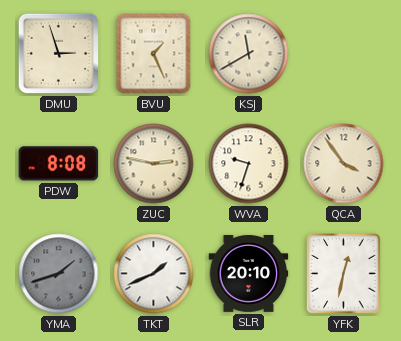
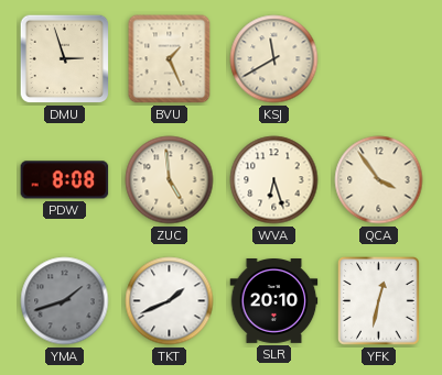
ZUC: 2:47 -> 4:59
WVA: 9:33 -> 6:27
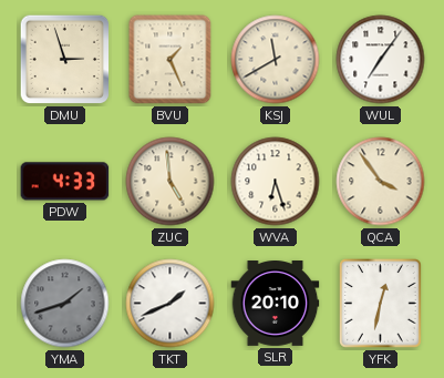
WUL: none -> 7:06
PDW: 8:08 -> 4:33
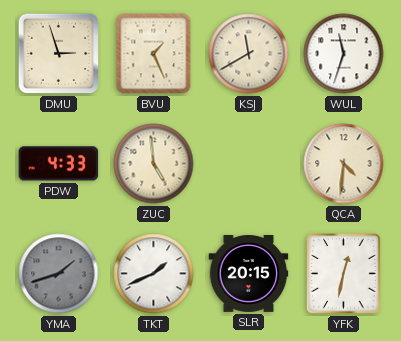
WUL: 7:06 -> 11:33
WVA: 6:27 -> none
QCA: 3:54 -> 4:31
SLR: 20:10 -> 20:15
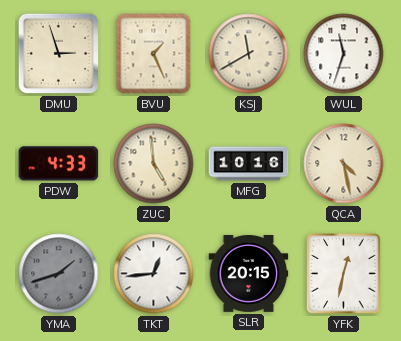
MFG: none -> 10:16
QCA: 4:31 -> 4:28
TKT: 1:41 -> 12:44
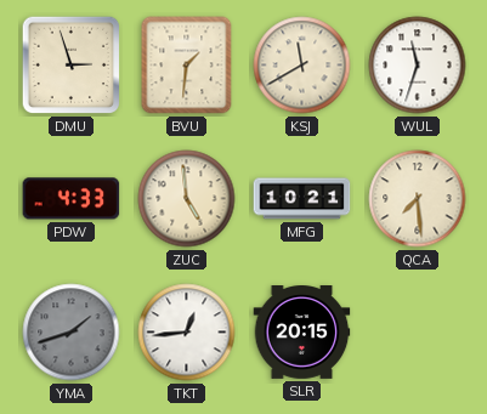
BVU: 1:26 -> 1:31
MFG: 10:16 -> 10:21
QCA: 4:28 -> 7:29
YFK: 12:32 -> none
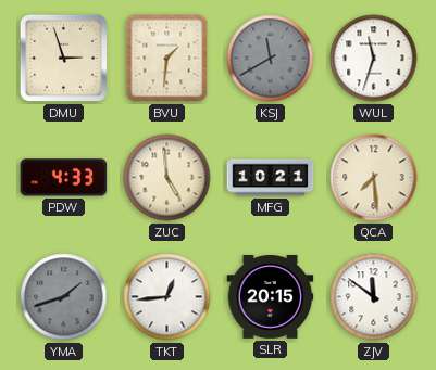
KSJ dial: cream -> grey
ZJV: none -> 11:51
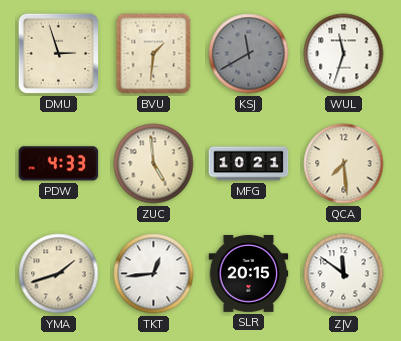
YMA dial: grey -> cream
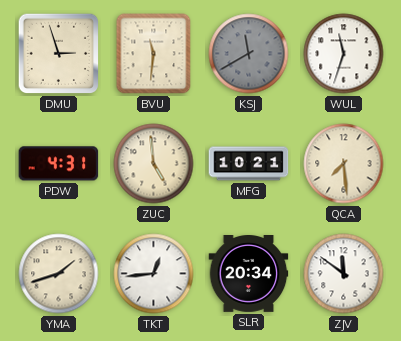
BVU: 1:31 -> 11:31
PDW: 4:33 -> 4:31
SLR: 20:15 -> 20:34
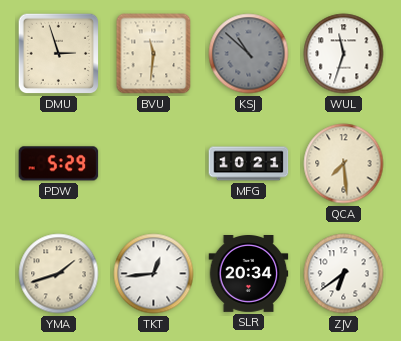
KSJ: 11:40 -> 10:52
PDW: 4:31 -> 5:29
ZUC: 4:59 -> none
ZJV: 11:51 -> 6:39
